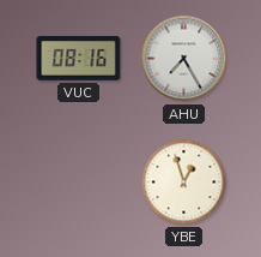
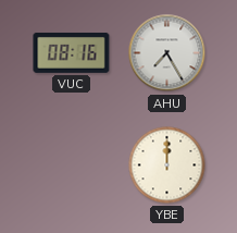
YBE: 12:57 -> 12:00
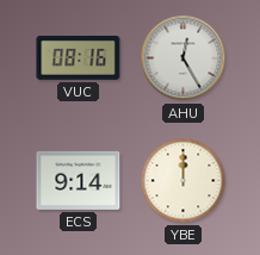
AHU: 7:25 -> 12:25
ECS: none -> 9:14
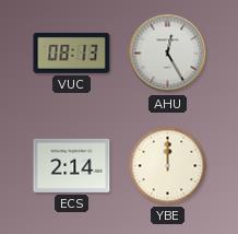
VUC: 08:16 -> 08:13
ECS: 9:14 -> 2:14
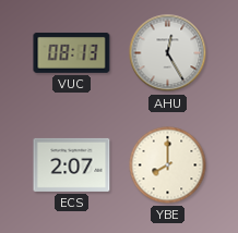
ECS: 2:14 -> 2:07
YBE: 12:00 -> 8:00
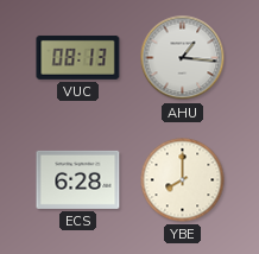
AHU: 12:25 -> 1:16
ECS: 2:07 -> 6:28
